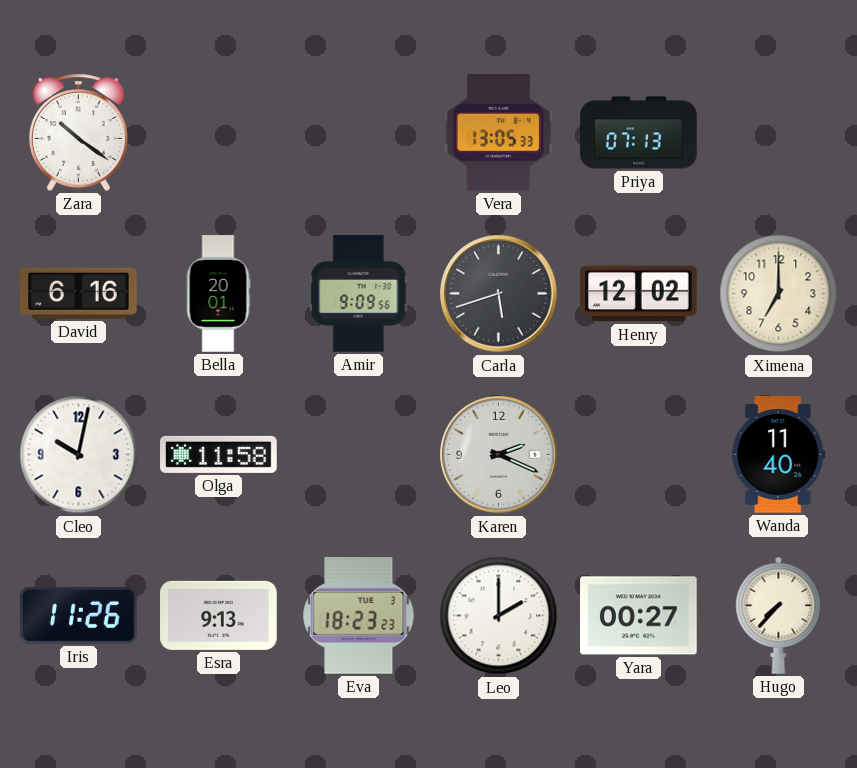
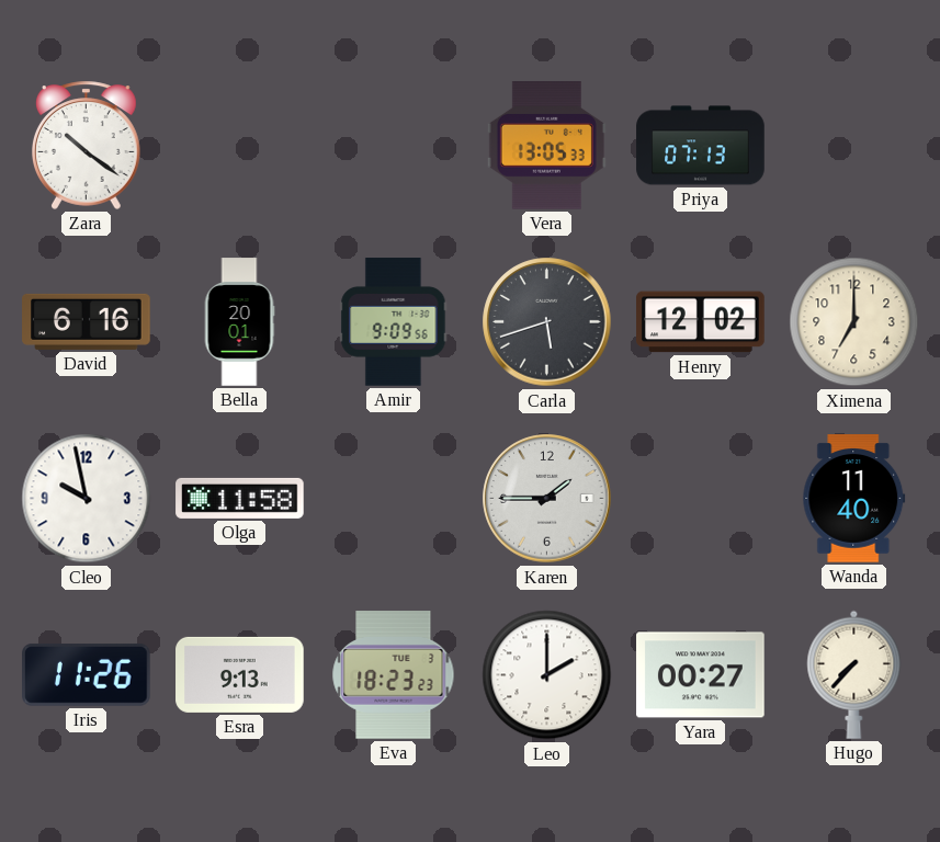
Cleo: 10:02 -> 9:58
Karen: 2:19 -> 1:45
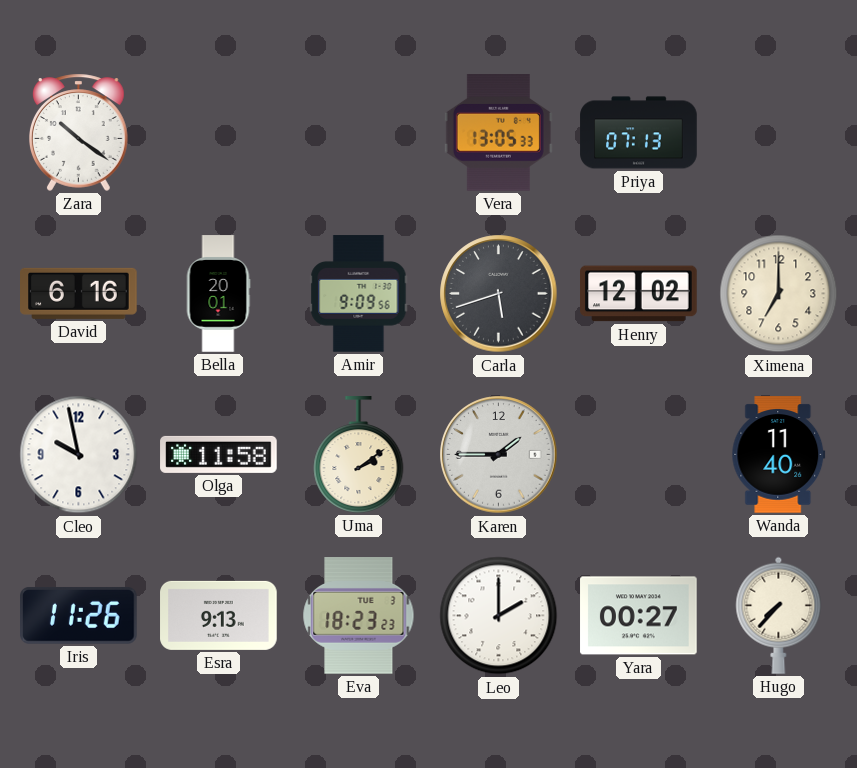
Uma: none -> 2:09
